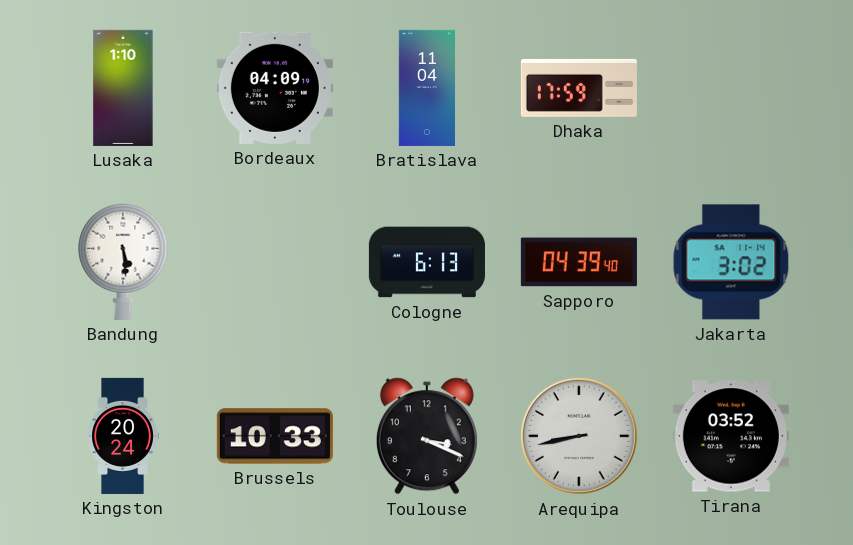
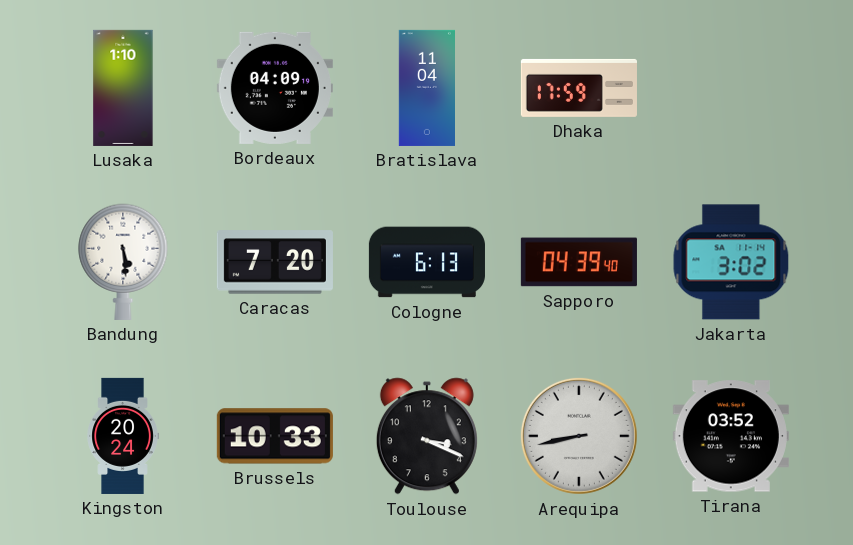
Caracas: none -> 7:20
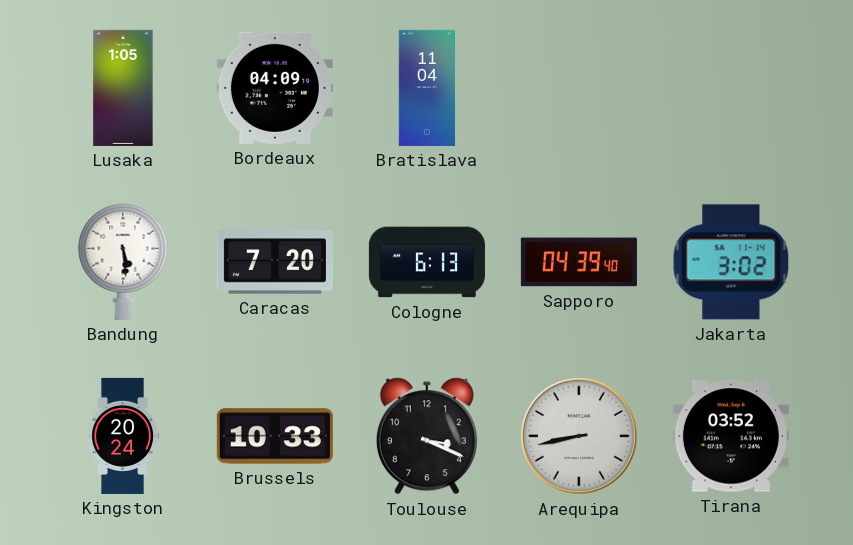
Lusaka: 1:10 -> 1:05
Dhaka: 17:59 -> none
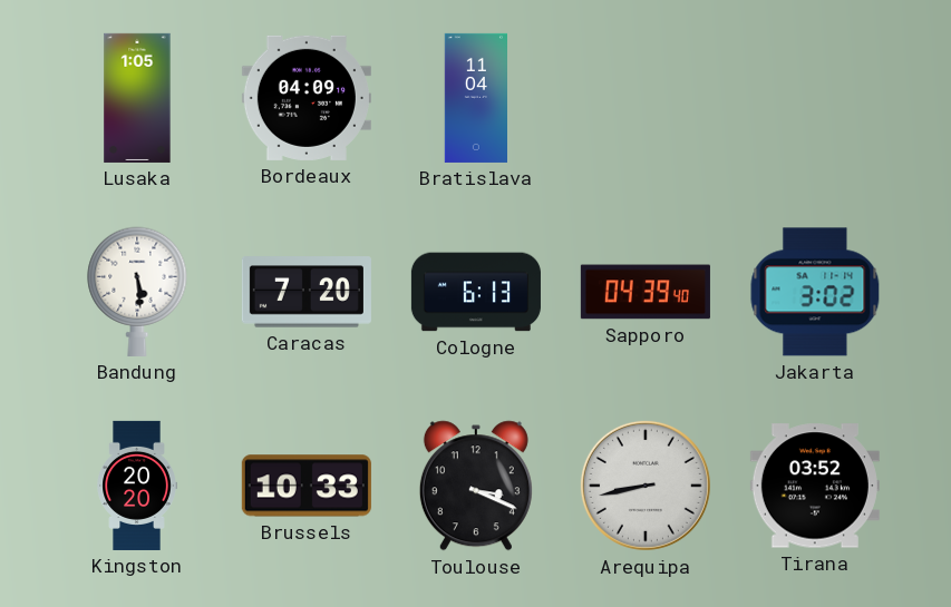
Kingston: 20:24 -> 20:20
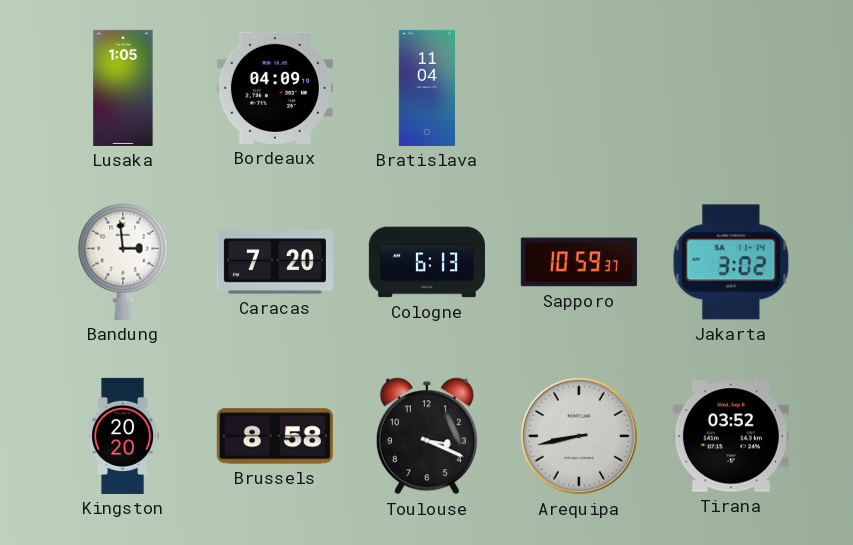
Bandung: 5:29 -> 2:59
Sapporo: 04:39 -> 10:59
Brussels: 10:33 -> 8:58
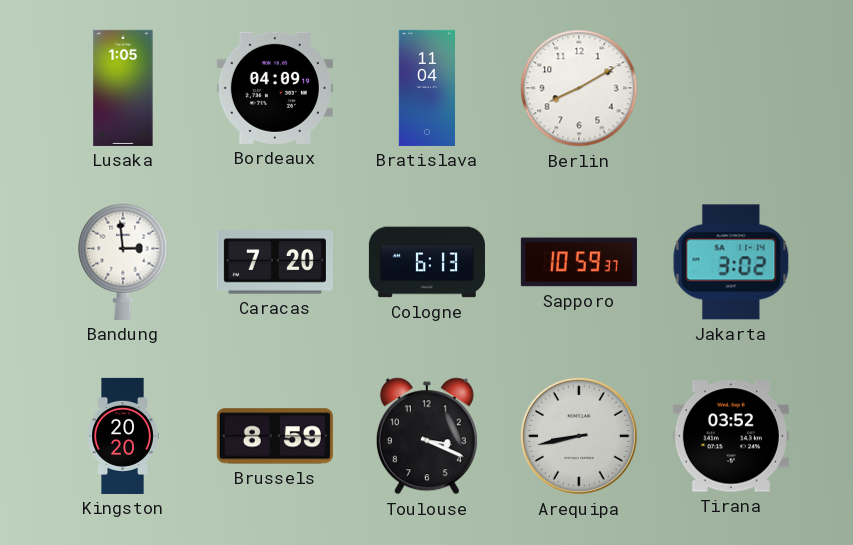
Berlin: none -> 8:10
Brussels: 8:58 -> 8:59
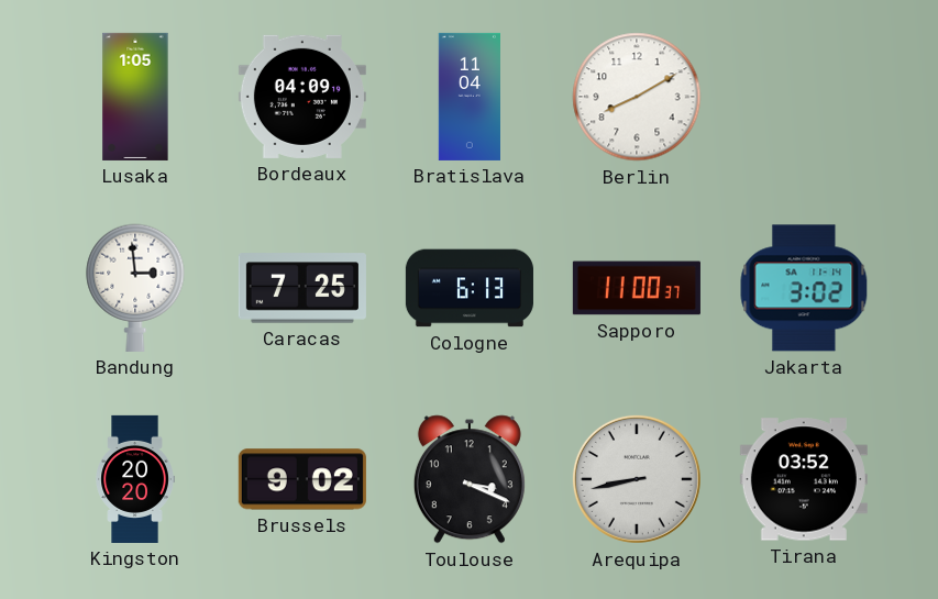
Caracas: 7:20 -> 7:25
Sapporo: 10:59 -> 11:00
Brussels: 8:59 -> 9:02
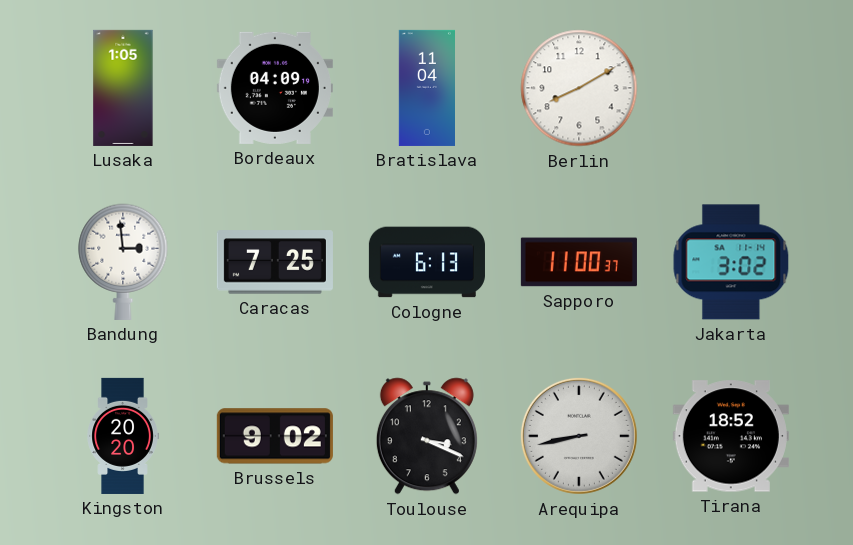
Tirana: 03:52 -> 18:52
